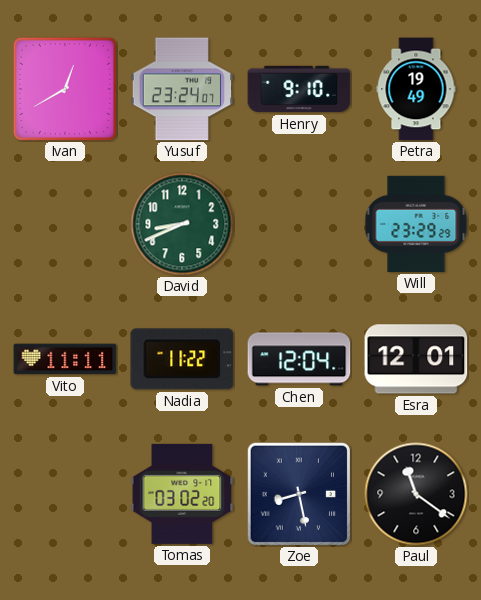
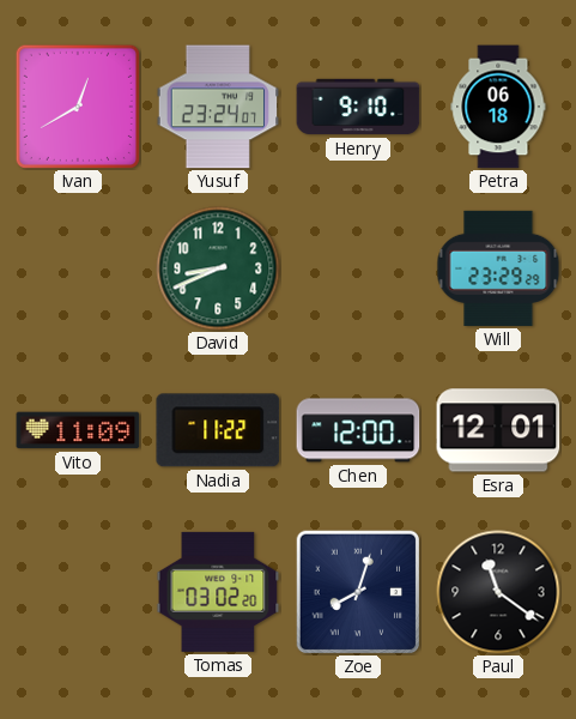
Petra: 19:49 -> 06:18
Vito: 11:11 -> 11:09
Chen: 12:04 -> 12:00
Zoe: 8:28 -> 8:03
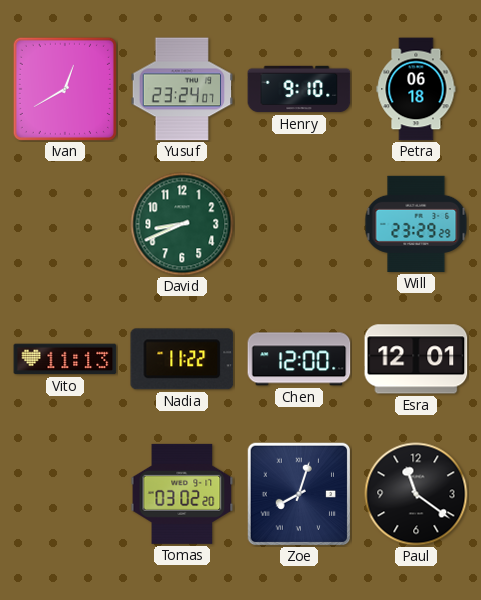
Vito: 11:09 -> 11:13
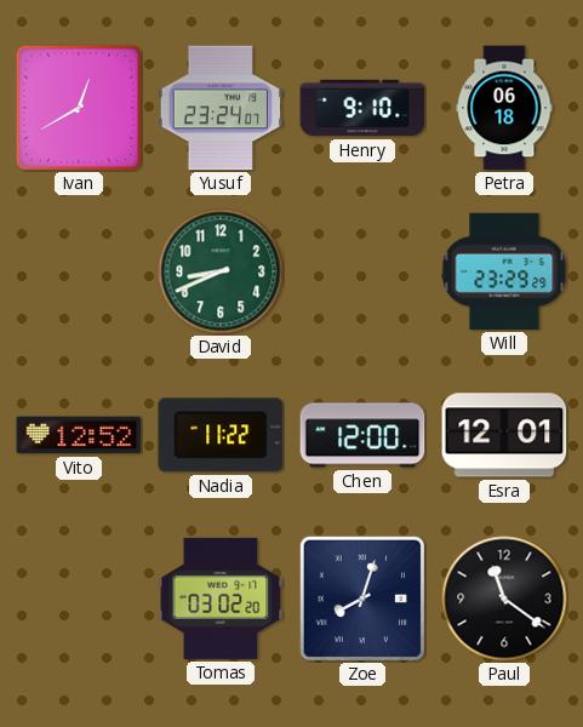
Vito: 11:13 -> 12:52
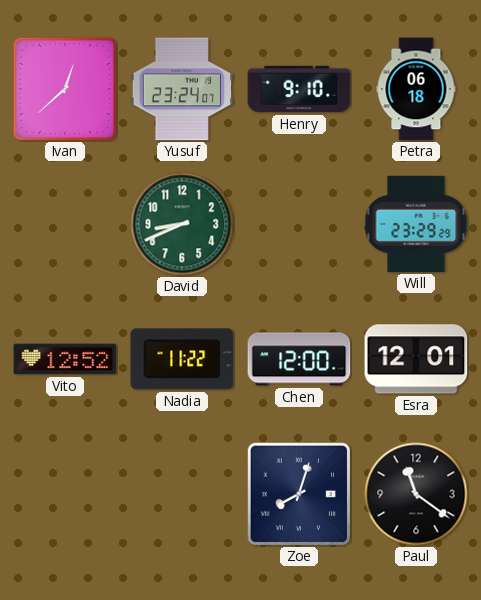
Ivan: 12:40 -> 12:38
Tomas: 03:02 -> none
